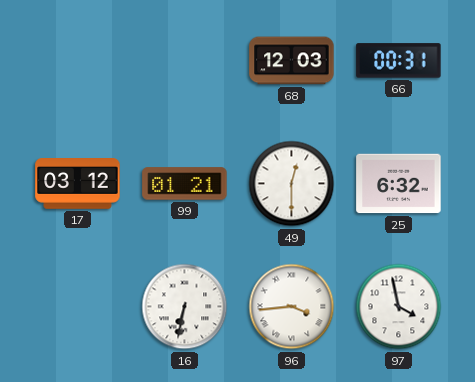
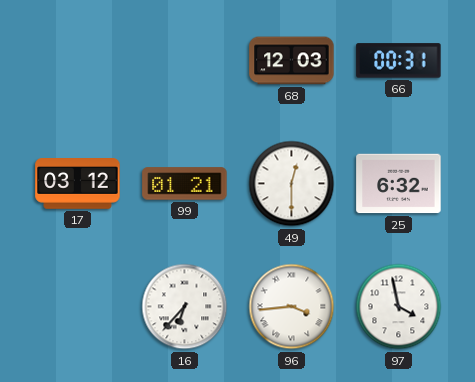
16: 6:32 -> 6:37
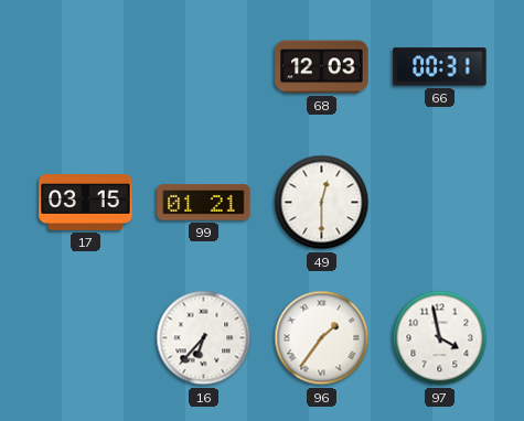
17: 03:12 -> 03:15
25: 6:32 -> none
96: 3:44 -> 1:36
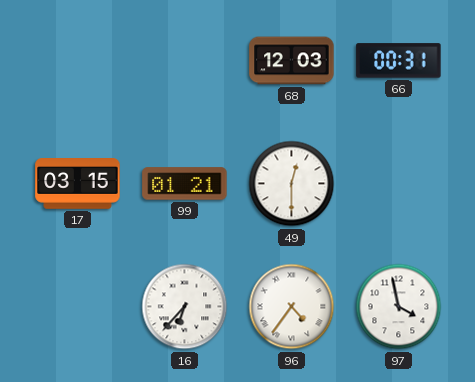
96: 1:36 -> 4:36
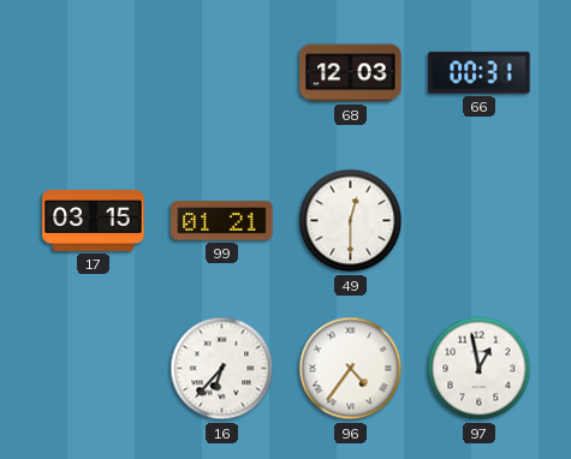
97: 3:58 -> 12:58
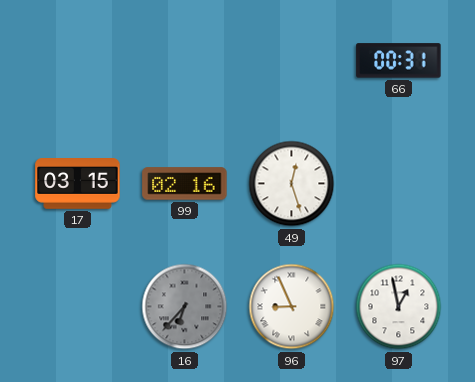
68: 12:03 -> none
99: 01:21 -> 02:16
49: 12:30 -> 12:27
16 dial: white -> grey
96: 4:36 -> 8:56
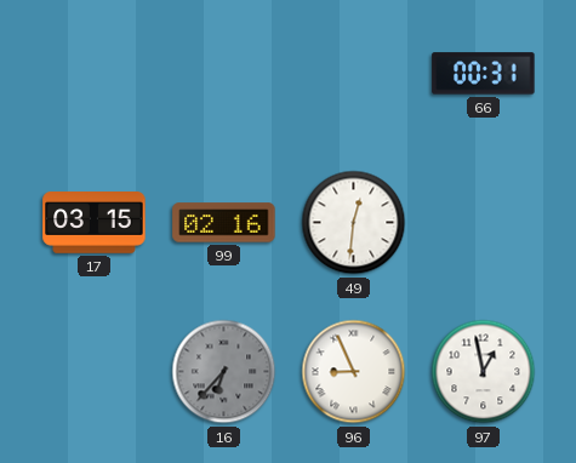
49: 12:27 -> 12:31
